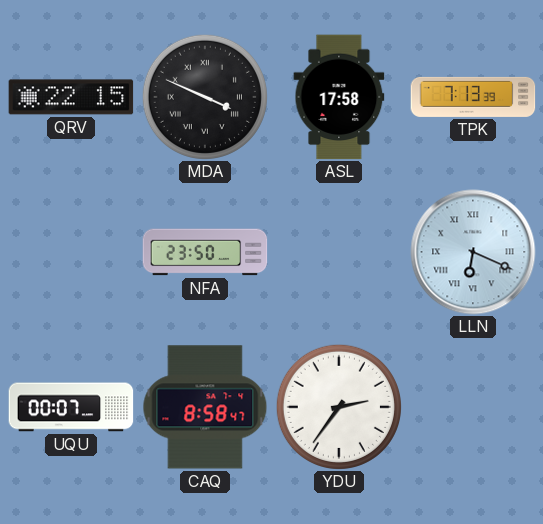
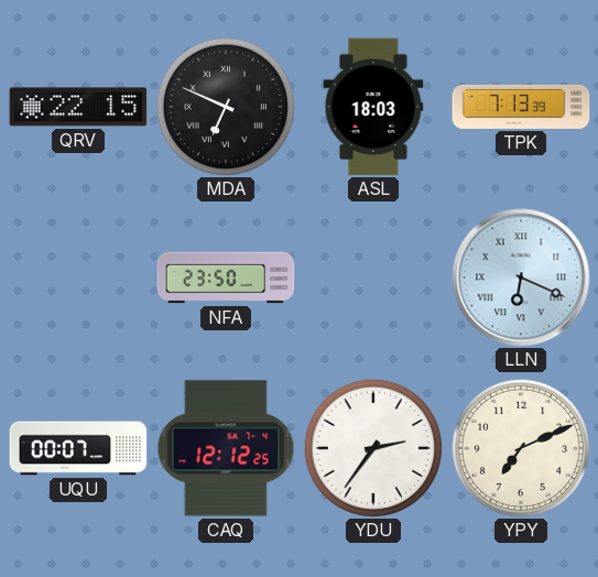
MDA: 3:49 -> 6:49
ASL: 17:58 -> 18:03
CAQ: 8:58 -> 12:12
YPY: none -> 7:11
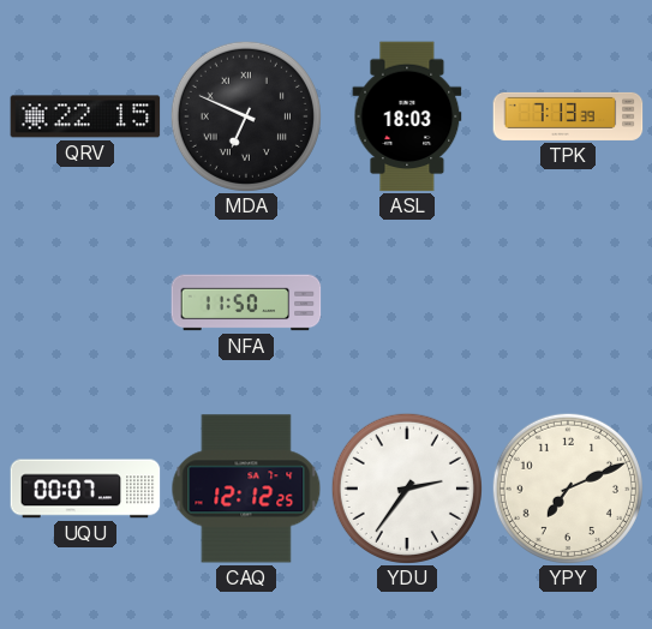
NFA: 23:50 -> 11:50
LLN: 6:19 -> none
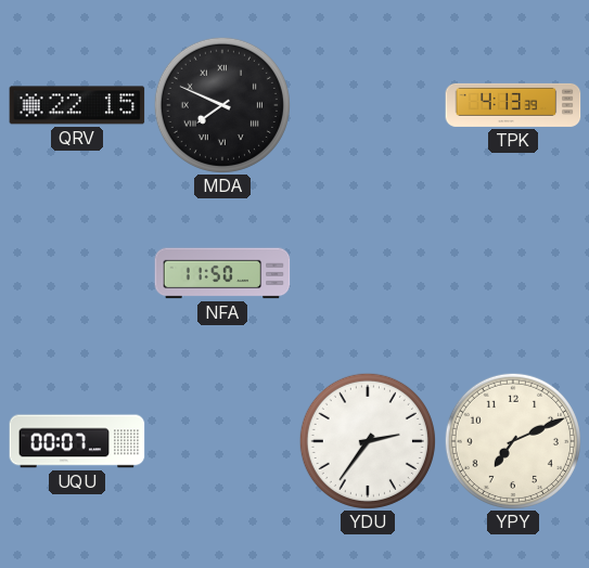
MDA: 6:49 -> 7:49
ASL: 18:03 -> none
TPK: 7:13 -> 4:13
CAQ: 12:12 -> none
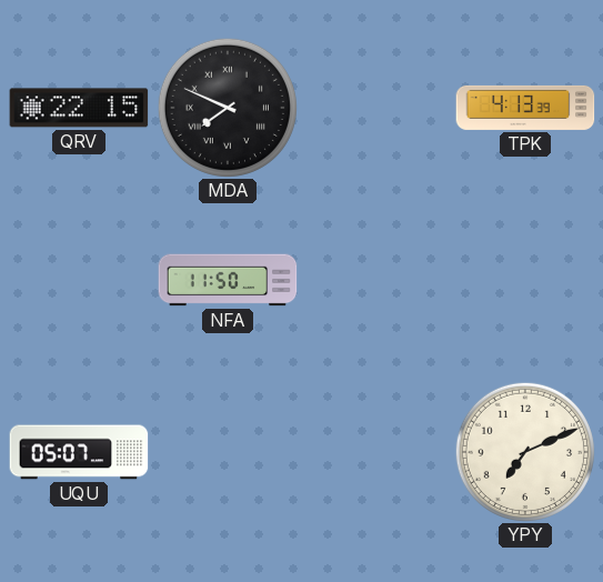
UQU: 00:07 -> 05:07
YDU: 2:36 -> none
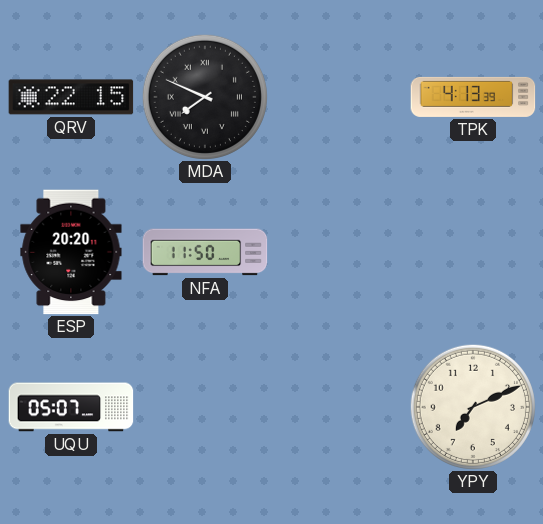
ESP: none -> 20:20
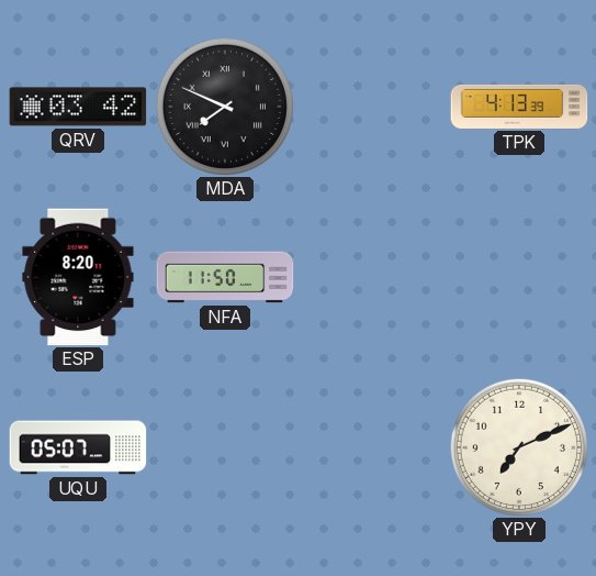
QRV: 22:15 -> 03:42
ESP: 20:20 -> 8:20
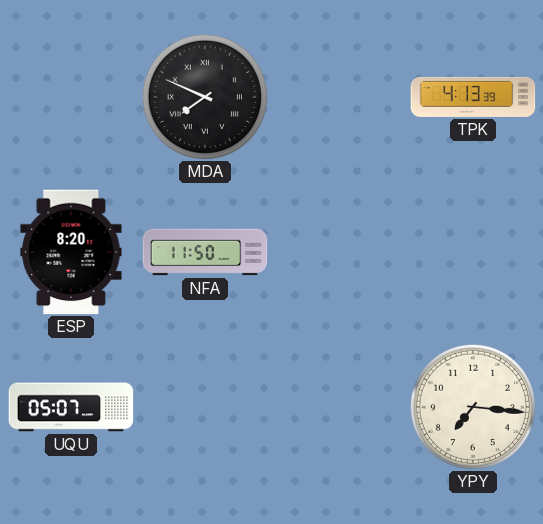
QRV: 03:42 -> none
YPY: 7:11 -> 7:16
